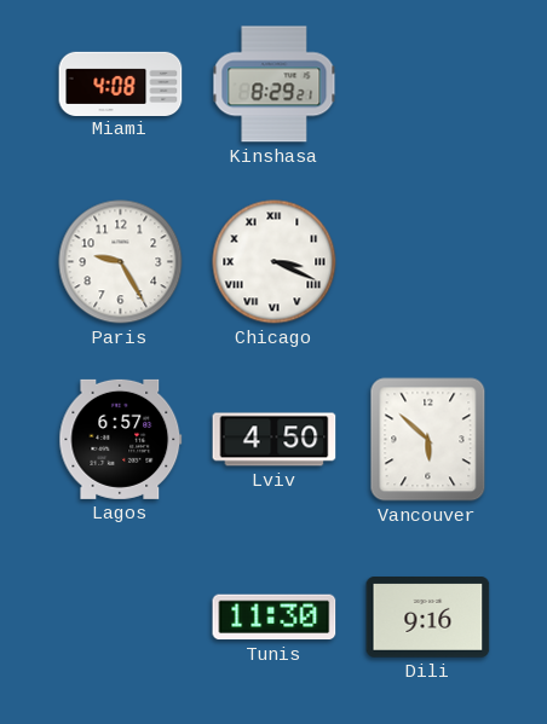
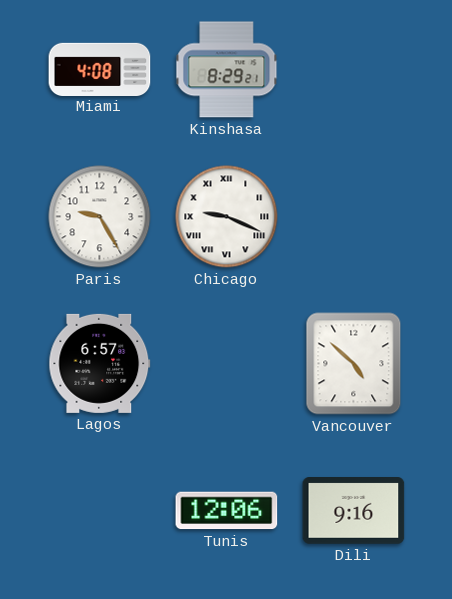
Chicago: 3:19 -> 9:19
Lviv: 4:50 -> none
Vancouver: 5:52 -> 4:52
Tunis: 11:30 -> 12:06
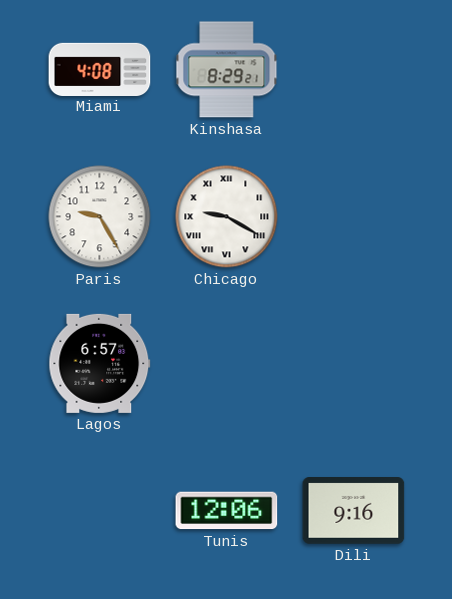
Chicago: 9:19 -> 9:20
Vancouver: 4:52 -> none
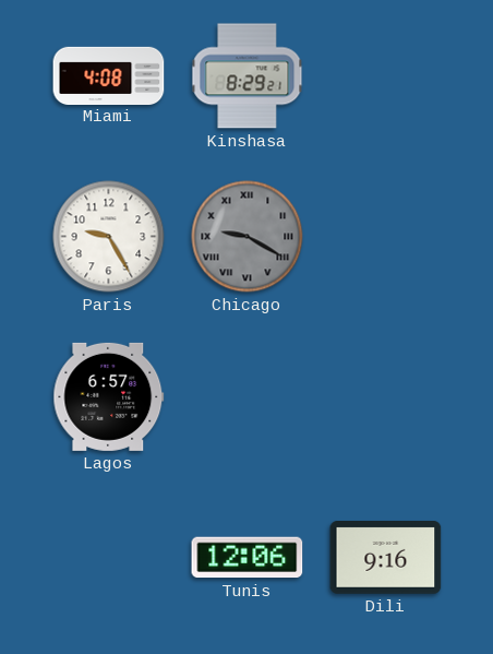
Chicago dial: white -> grey
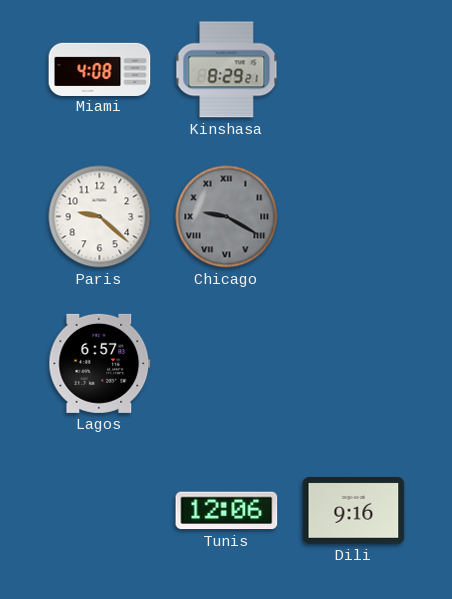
Paris: 9:25 -> 9:22
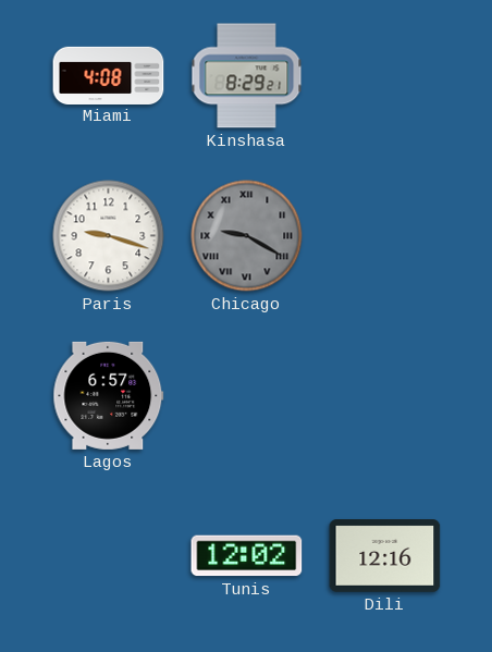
Paris: 9:22 -> 9:18
Tunis: 12:06 -> 12:02
Dili: 9:16 -> 12:16
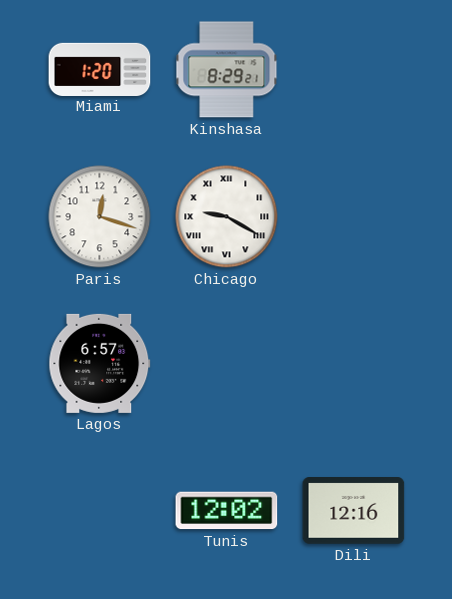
Miami: 4:08 -> 1:20
Paris: 9:18 -> 12:18
Chicago dial: grey -> white
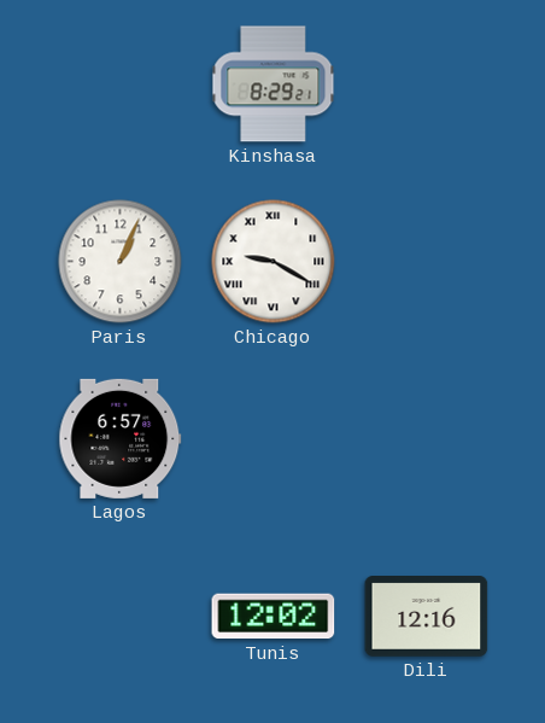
Miami: 1:20 -> none
Paris: 12:18 -> 1:04
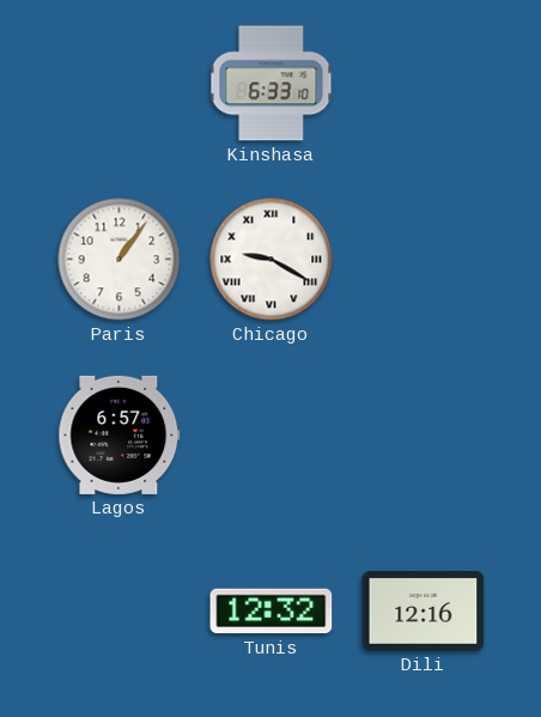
Kinshasa: 8:29 -> 6:33
Paris: 1:04 -> 1:06
Tunis: 12:02 -> 12:32
